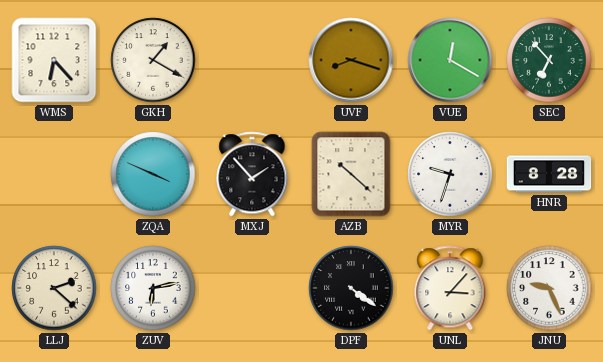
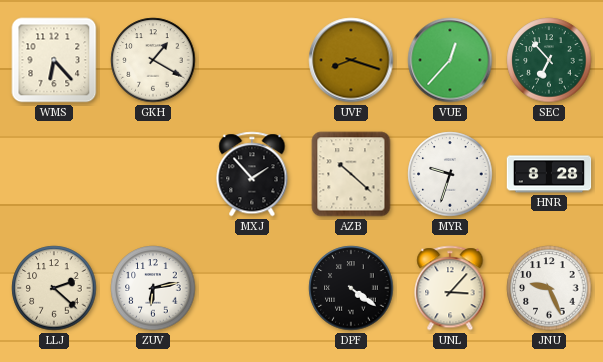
VUE: 12:20 -> 12:37
ZQA: 3:49 -> none
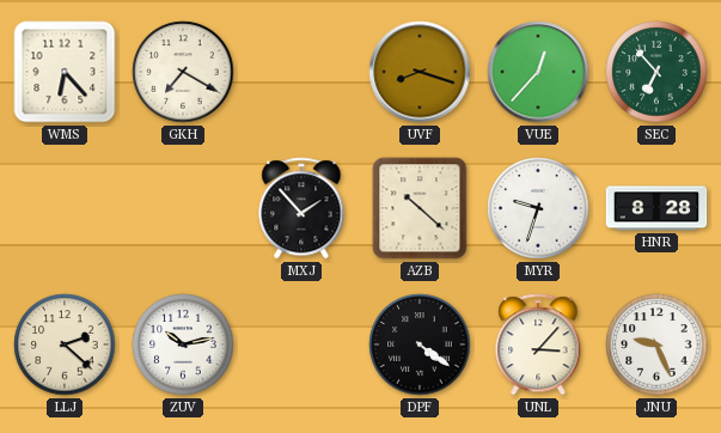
GKH: 1:20 -> 7:20
ZUV: 6:13 -> 10:13
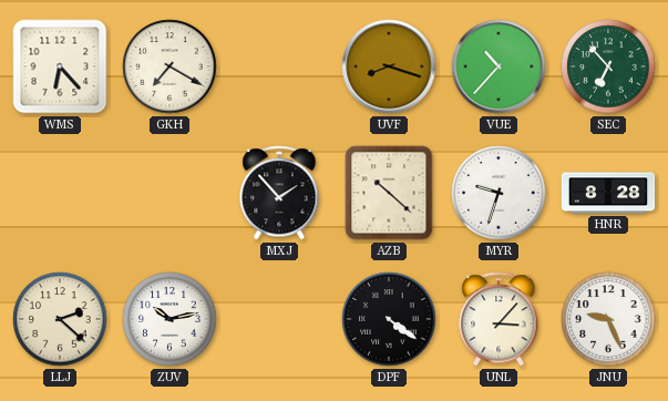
VUE: 12:37 -> 10:37
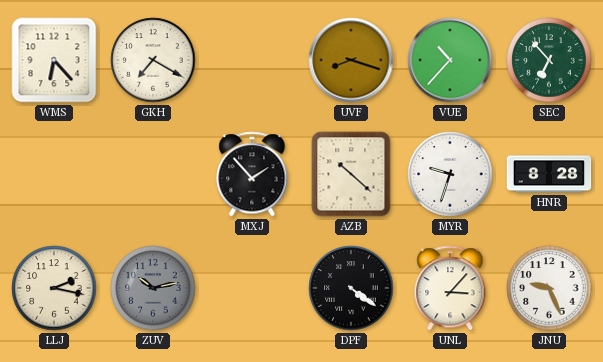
LLJ: 2:22 -> 2:17
ZUV dial: white -> grey
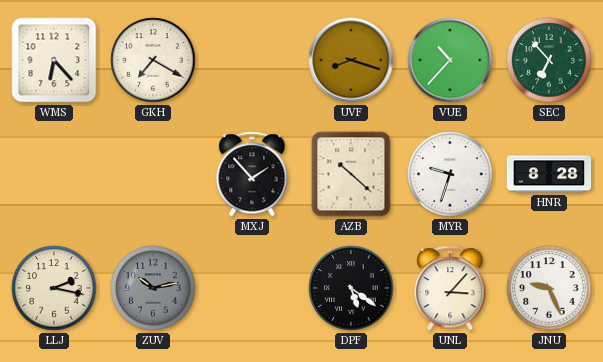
DPF: 4:21 -> 5:21
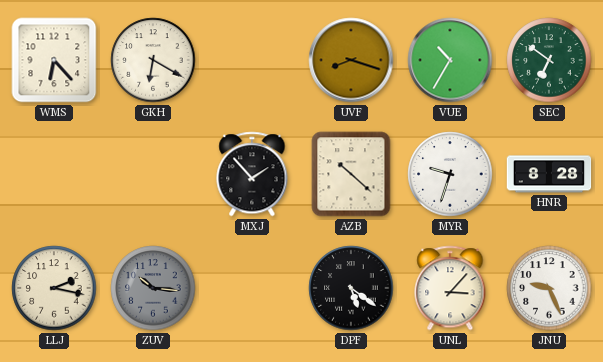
GKH: 7:20 -> 6:20
VUE: 10:37 -> 10:35
SEC: 6:53 -> 6:51
ZUV: 10:13 -> 10:16
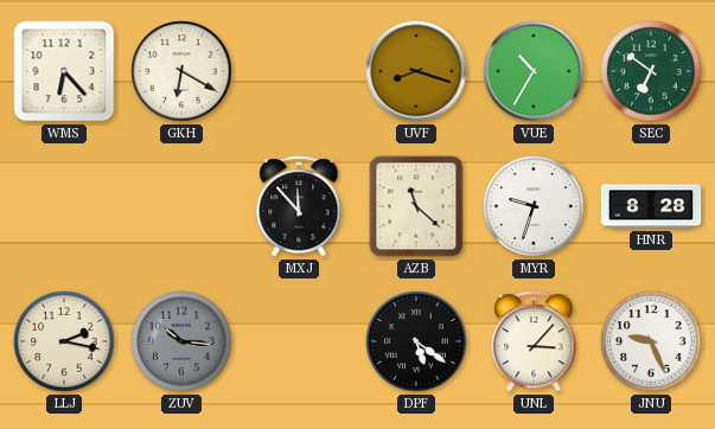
MXJ: 1:53 -> 11:53
AZB: 10:22 -> 11:22
